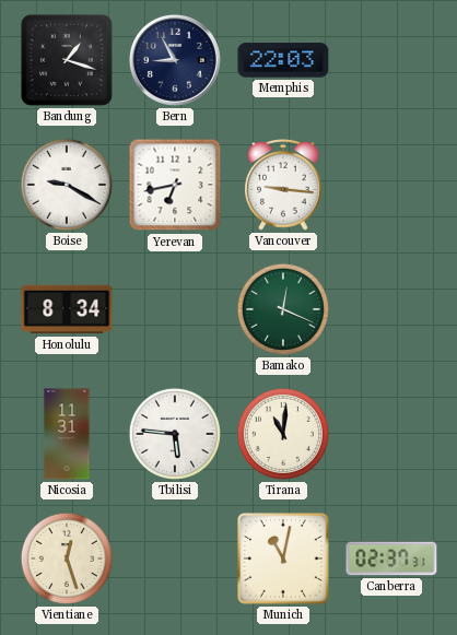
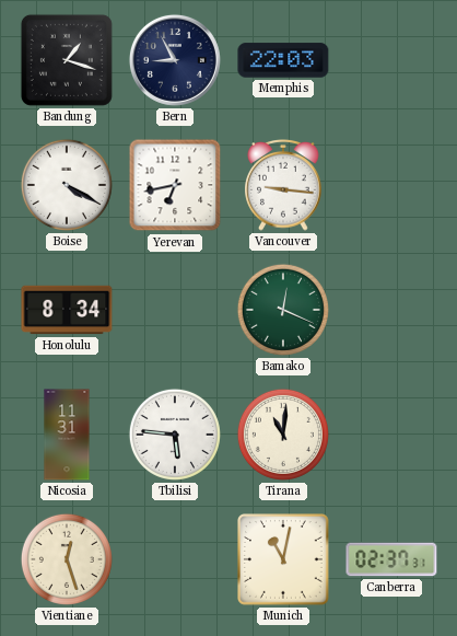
Boise: 9:20 -> 4:20
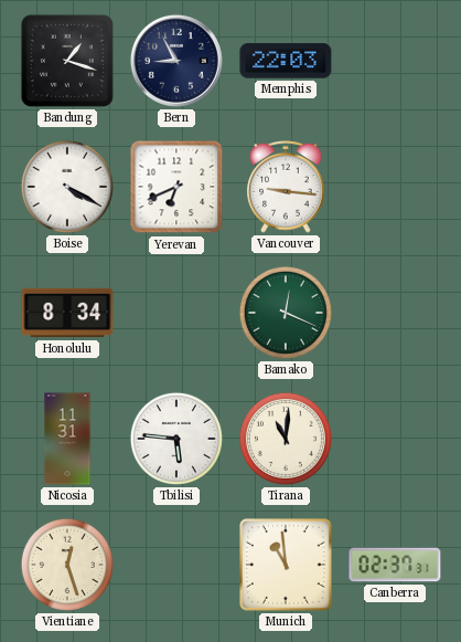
Yerevan: 6:43 -> 6:41
Munich: 11:02 -> 10:59
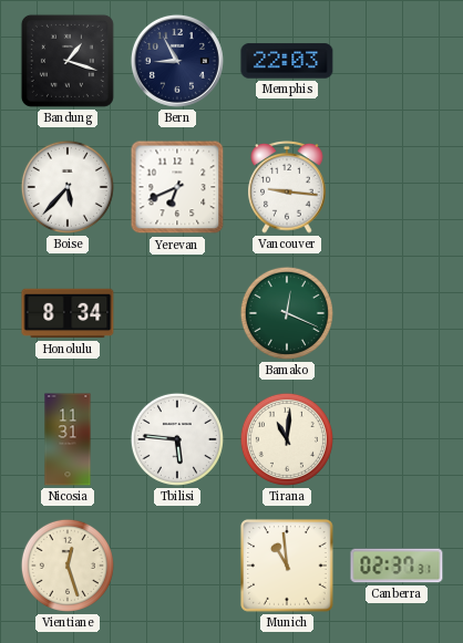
Boise: 4:20 -> 5:37
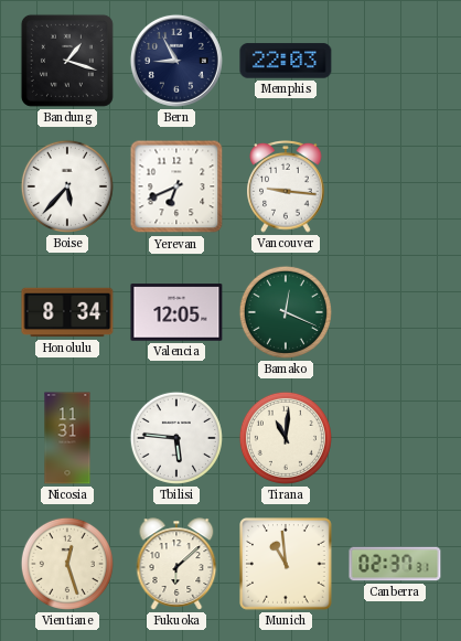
Valencia: none -> 12:05
Fukuoka: none -> 6:08
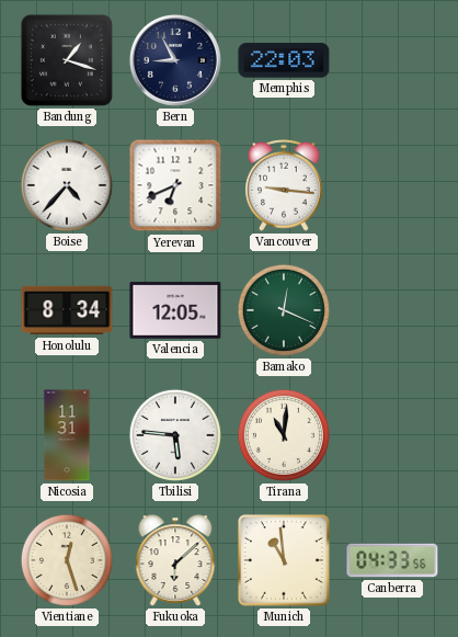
Boise: 5:37 -> 4:37
Canberra: 02:37 -> 04:33
